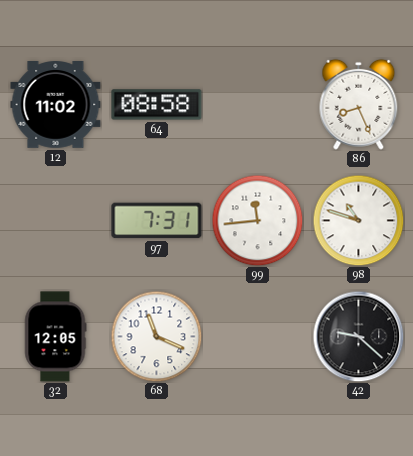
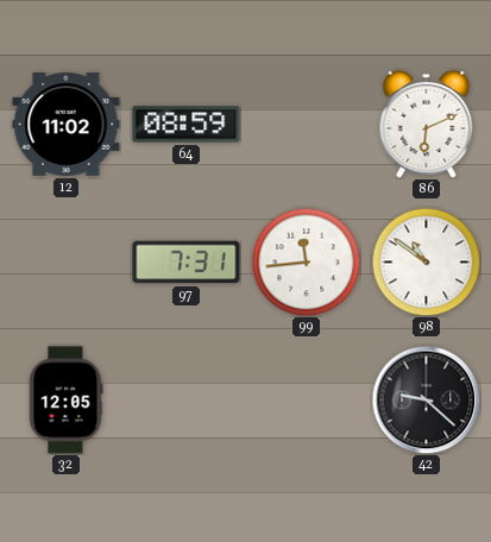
64: 08:58 -> 08:59
86: 8:26 -> 6:11
98: 10:48 -> 10:51
68: 11:19 -> none
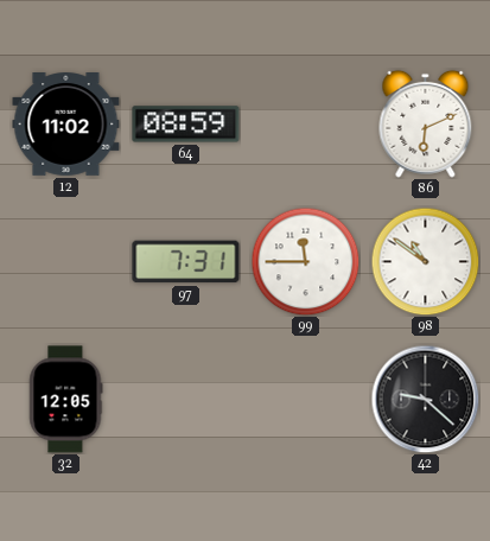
99: 11:44 -> 11:45
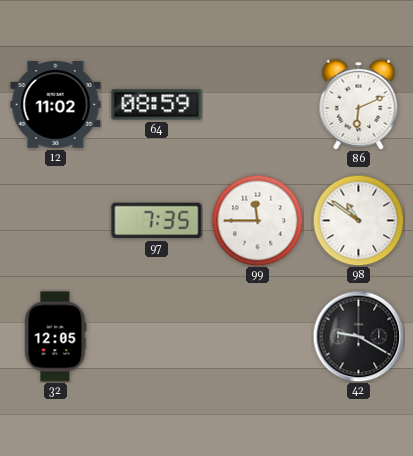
97: 7:31 -> 7:35
42: 9:22 -> 9:20
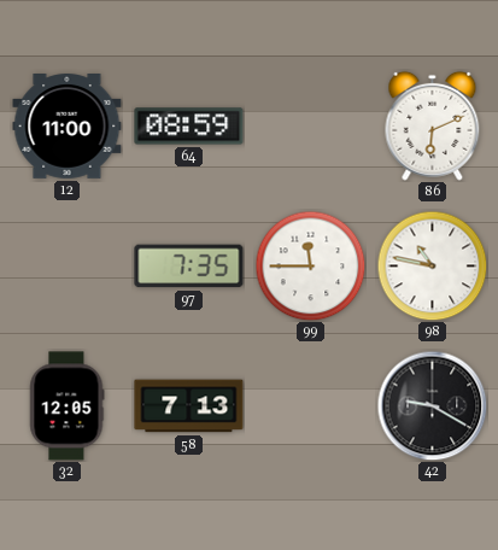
12: 11:02 -> 11:00
98: 10:51 -> 10:47
58: none -> 7:13
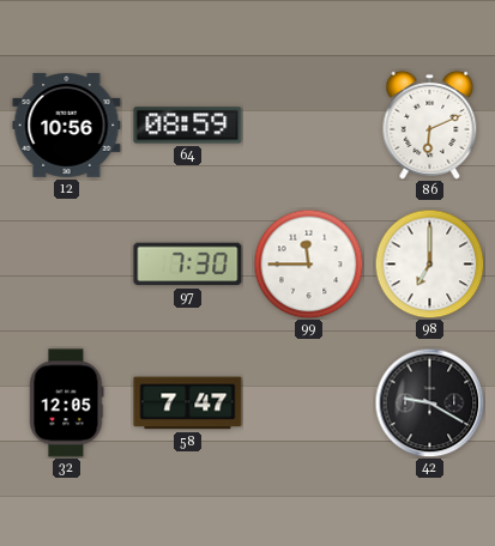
12: 11:00 -> 10:56
97: 7:35 -> 7:30
98: 10:47 -> 7:00
58: 7:13 -> 7:47
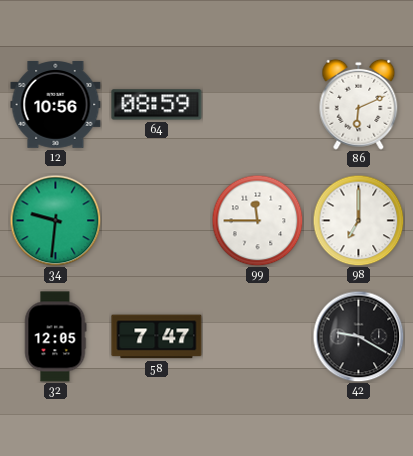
34: none -> 9:31
97: 7:30 -> none
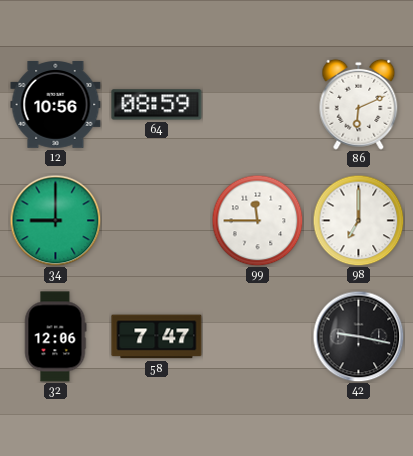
34: 9:31 -> 9:00
32: 12:05 -> 12:06
42: 9:20 -> 9:17
